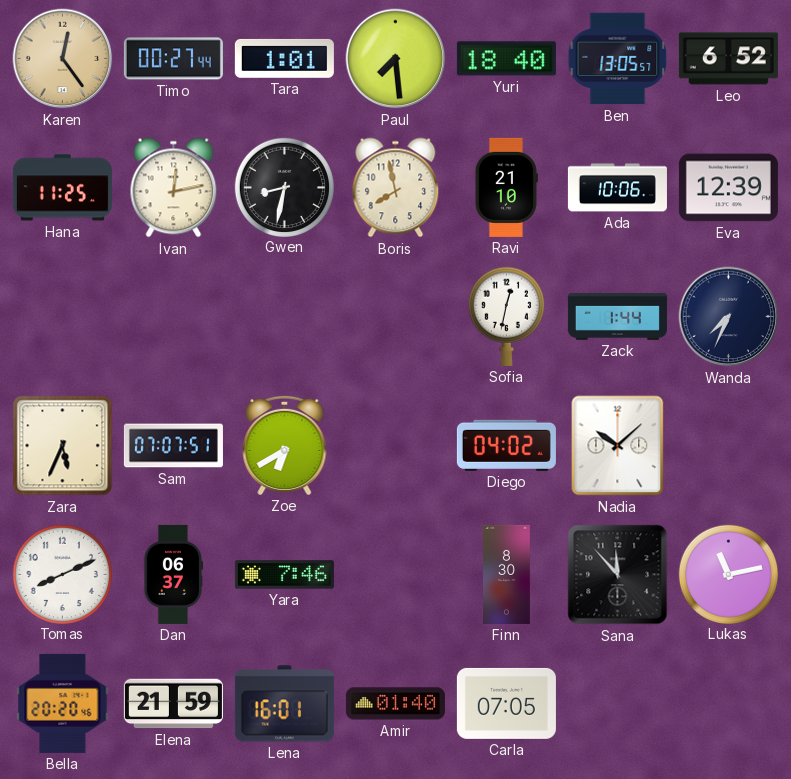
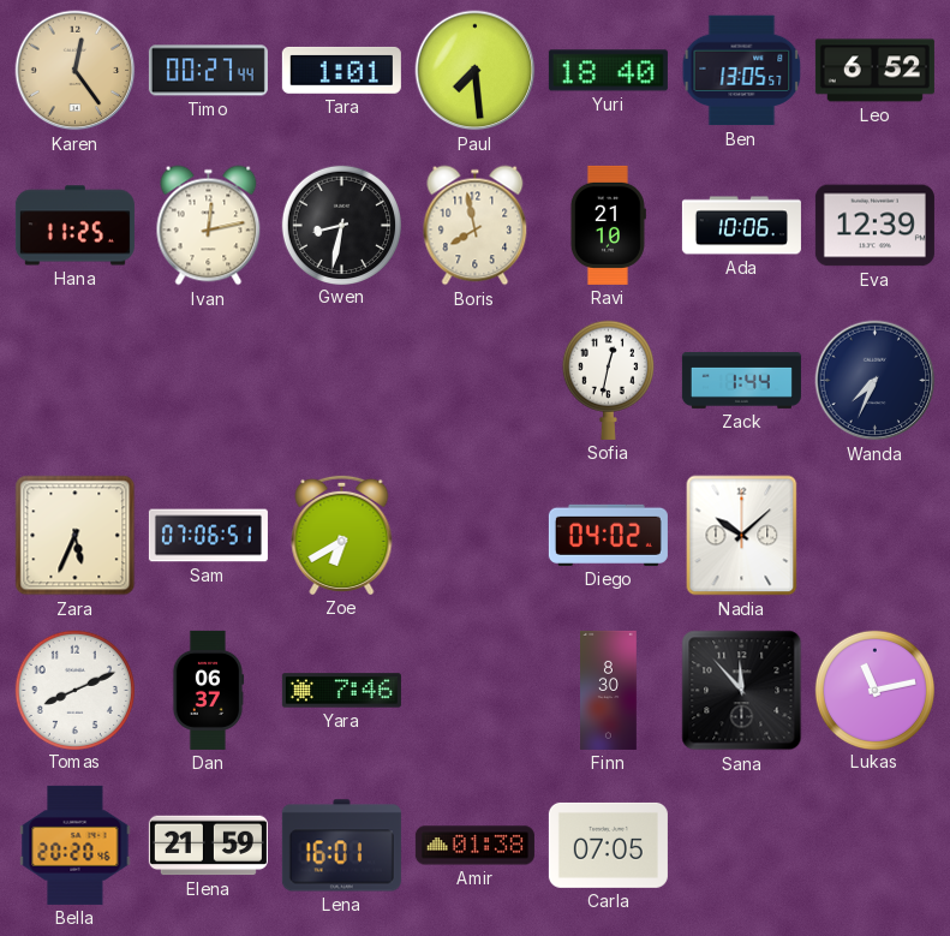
Sam: 07:07 -> 07:06
Amir: 01:40 -> 01:38
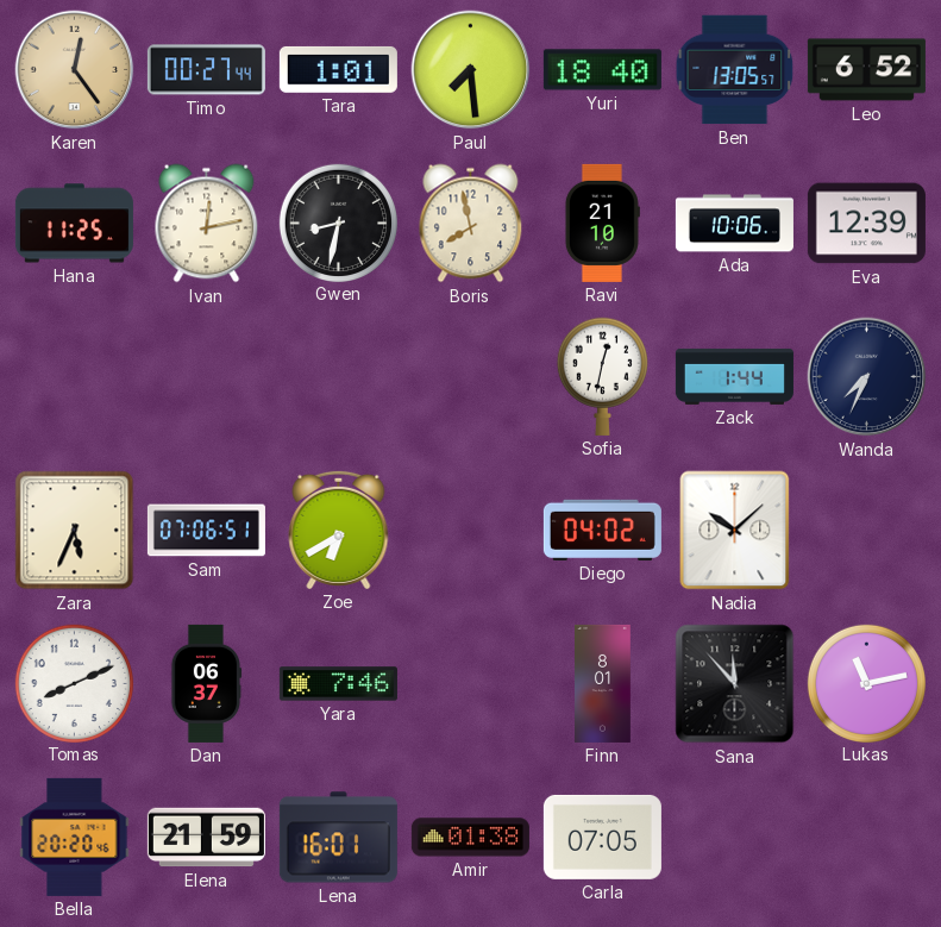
Finn: 8:30 -> 8:01
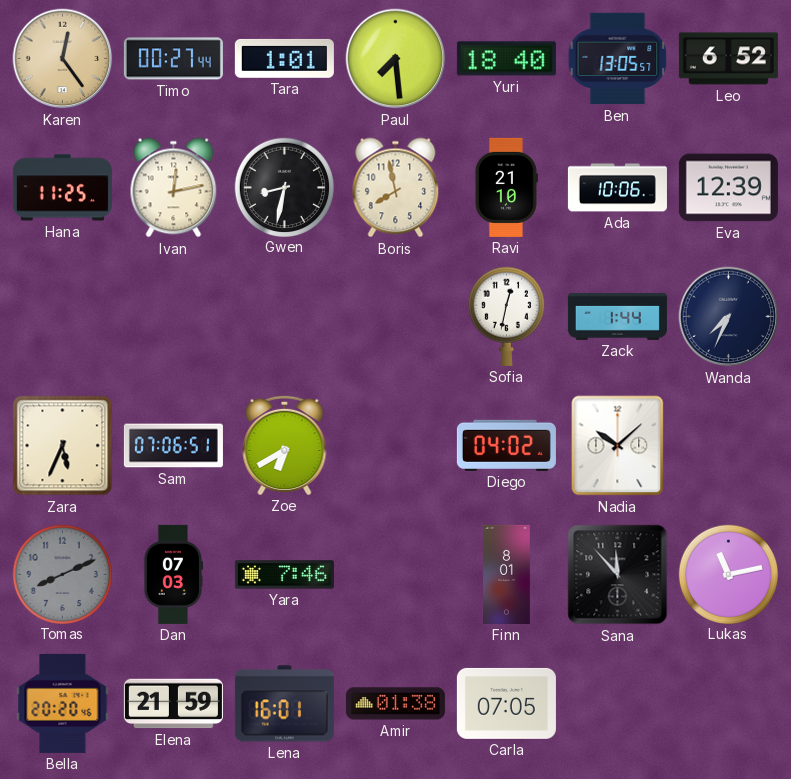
Tomas dial: white -> grey
Dan: 06:37 -> 07:03
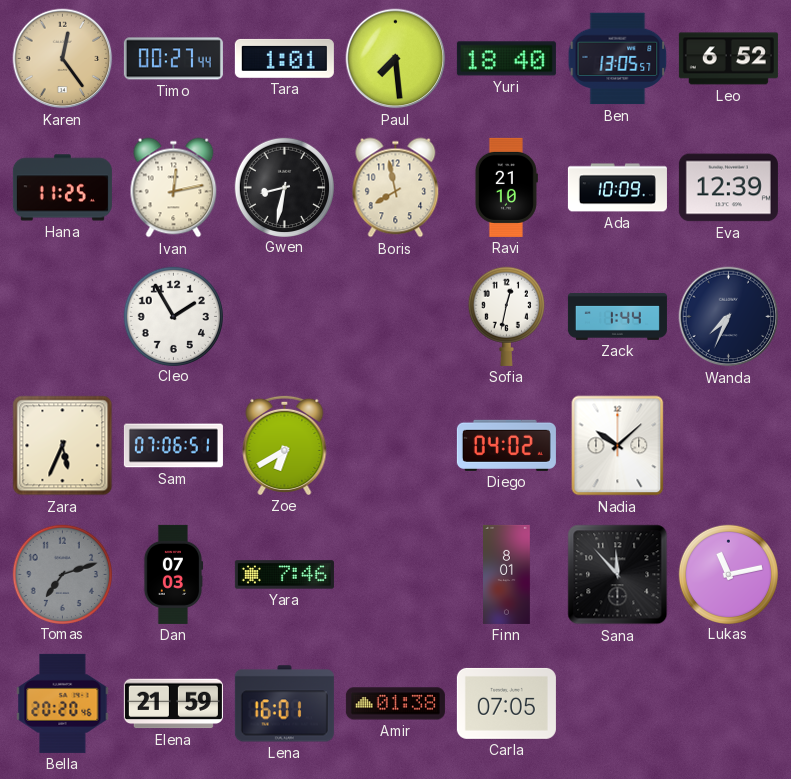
Ada: 10:06 -> 10:09
Cleo: none -> 1:55
Tomas: 8:11 -> 7:12
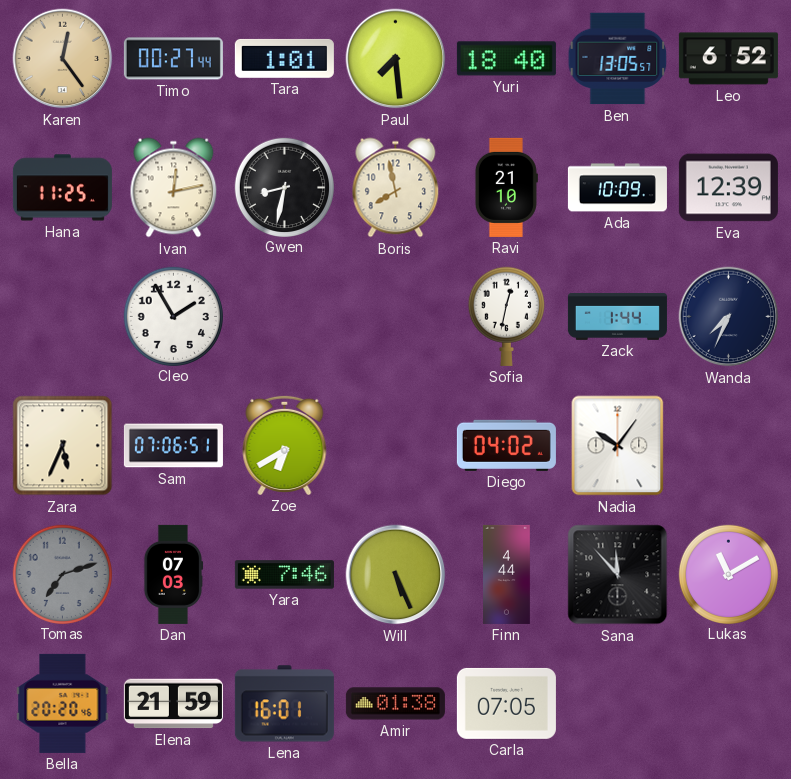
Nadia: 10:08 -> 10:06
Will: none -> 5:26
Finn: 8:01 -> 4:44
Lukas: 11:13 -> 11:10
